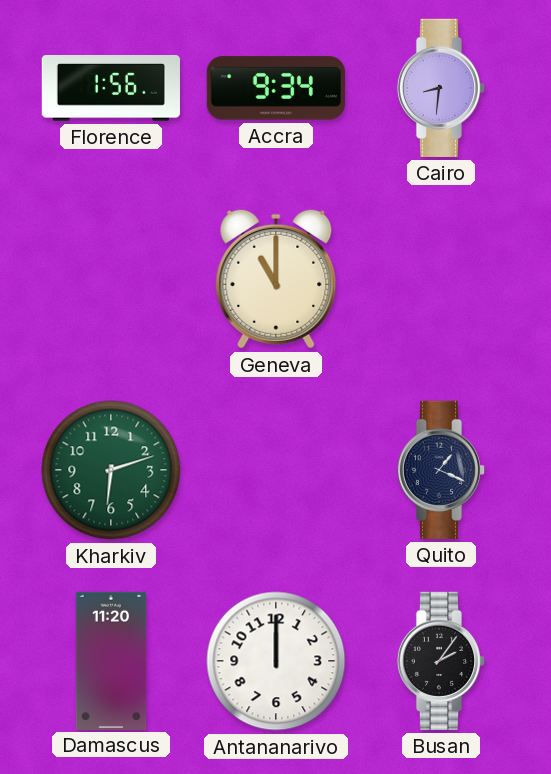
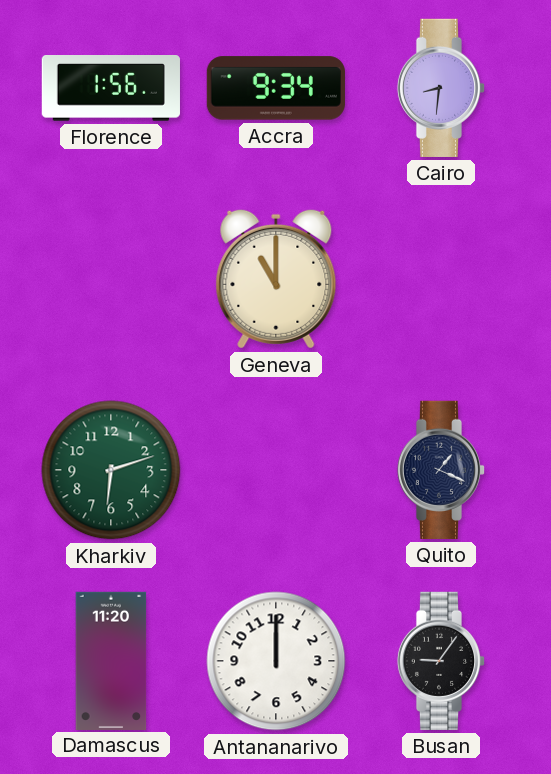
Busan: 2:06 -> 9:06
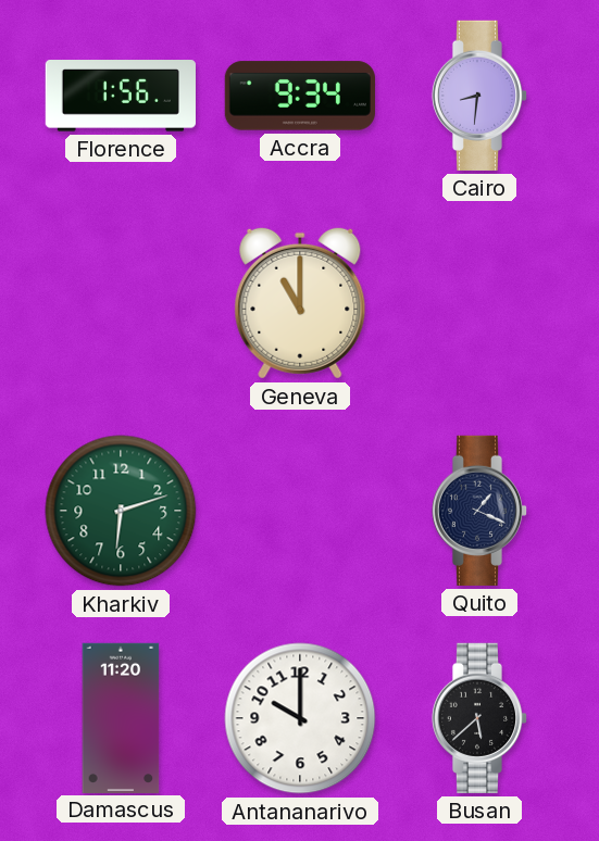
Antananarivo: 12:00 -> 10:00
Busan: 9:06 -> 5:38
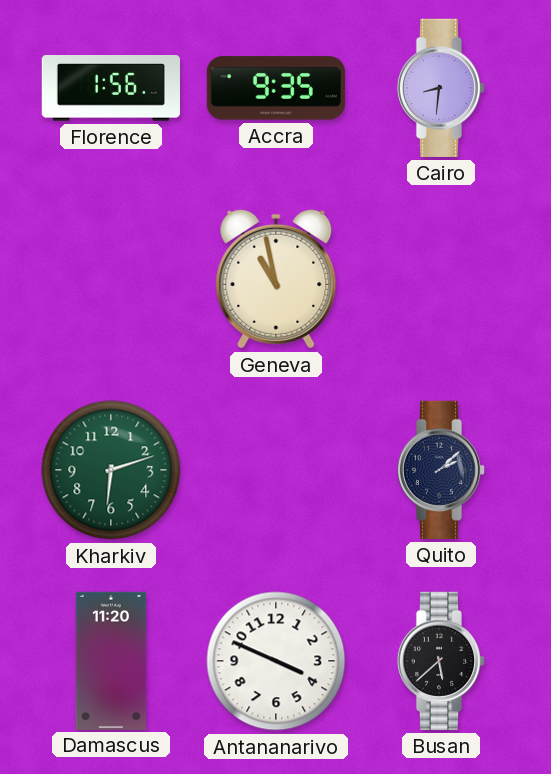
Accra: 9:34 -> 9:35
Geneva: 11:00 -> 10:58
Quito: 1:19 -> 2:08
Antananarivo: 10:00 -> 3:49
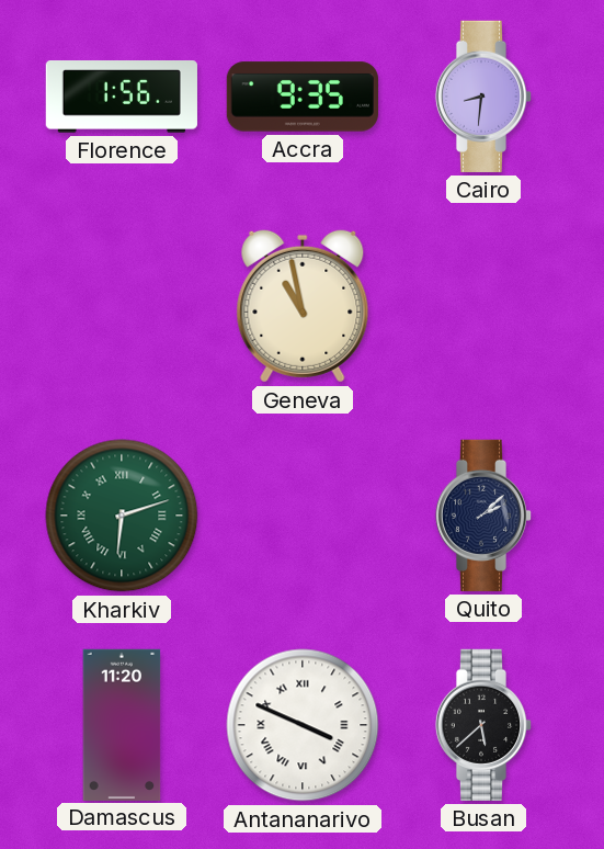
Kharkiv numerals: Arabic -> Roman
Antananarivo numerals: Arabic -> Roman
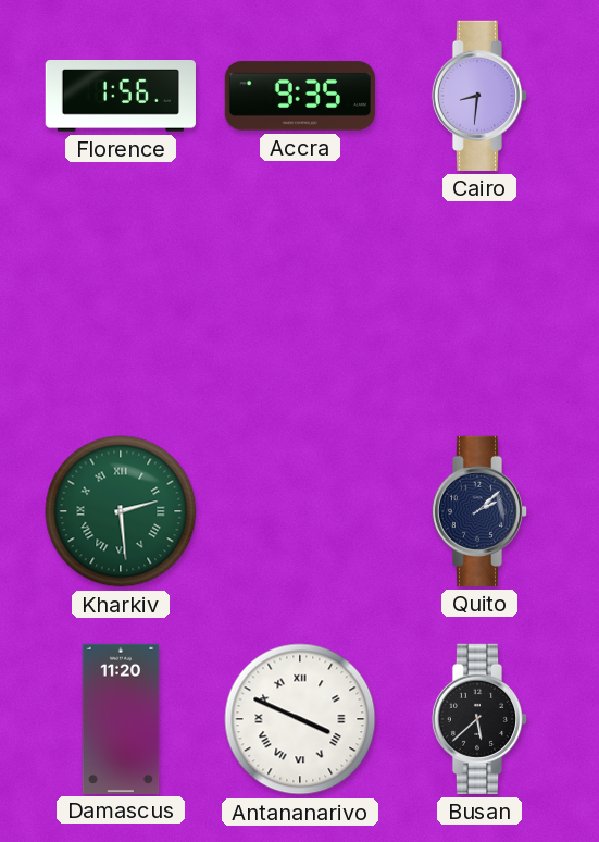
Geneva: 10:58 -> none
Kharkiv: 6:12 -> 2:29
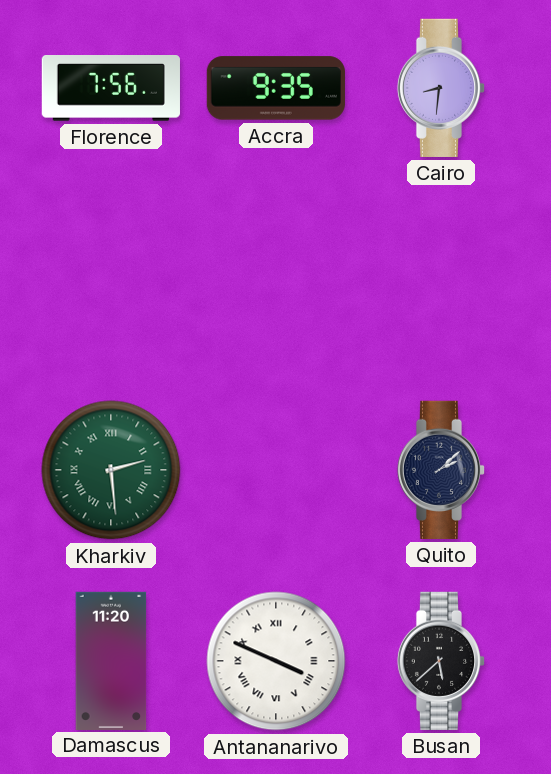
Florence: 1:56 -> 7:56
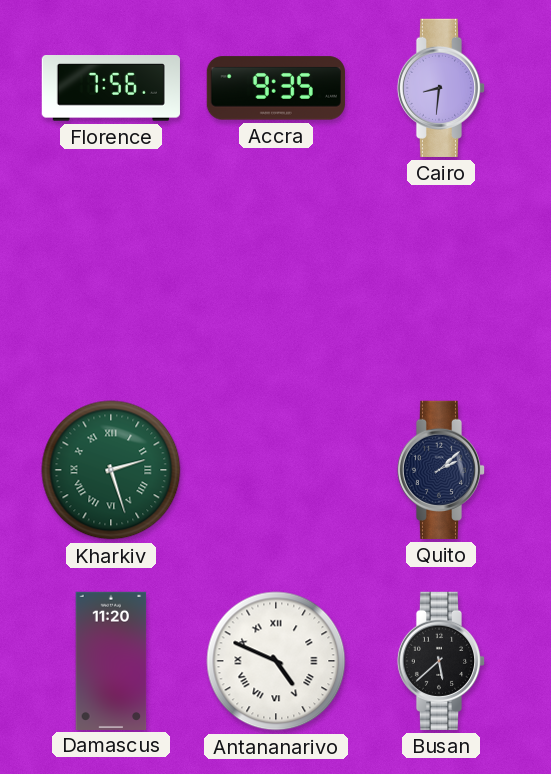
Kharkiv: 2:29 -> 2:27
Antananarivo: 3:49 -> 4:49
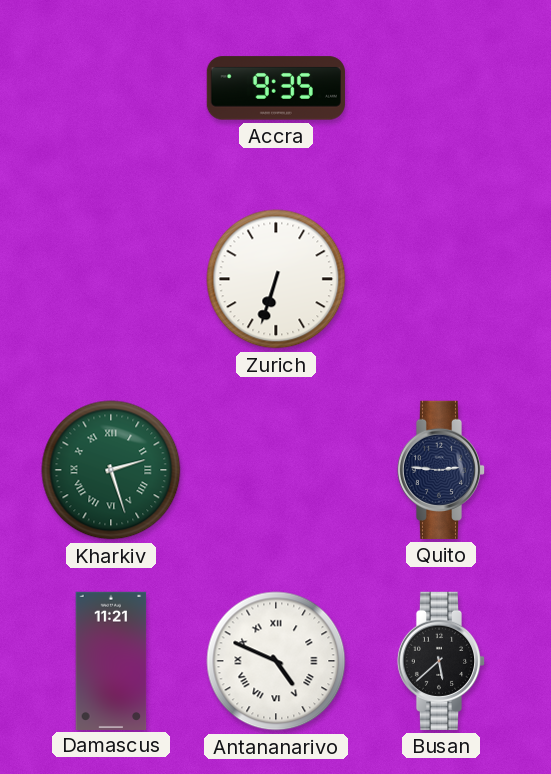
Florence: 7:56 -> none
Cairo: 8:31 -> none
Zurich: none -> 6:33
Quito: 2:08 -> 2:46
Damascus: 11:20 -> 11:21
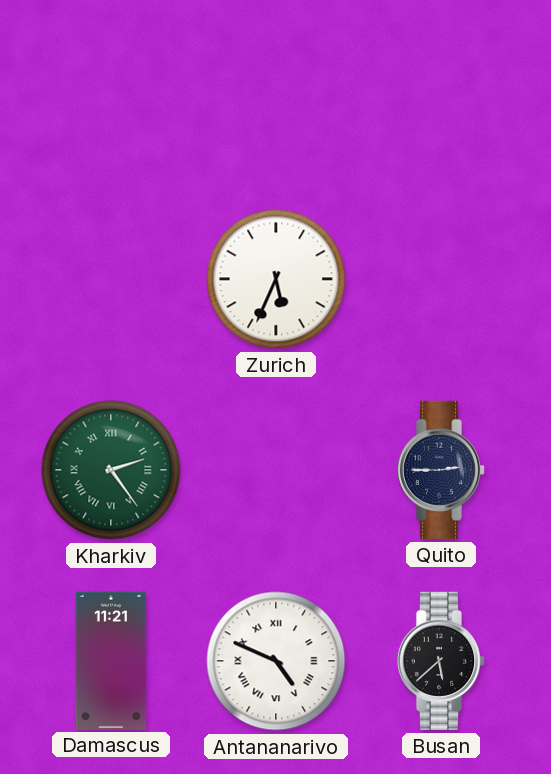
Accra: 9:35 -> none
Zurich: 6:33 -> 5:34
Kharkiv: 2:27 -> 2:24
Quito: 2:46 -> 2:45
